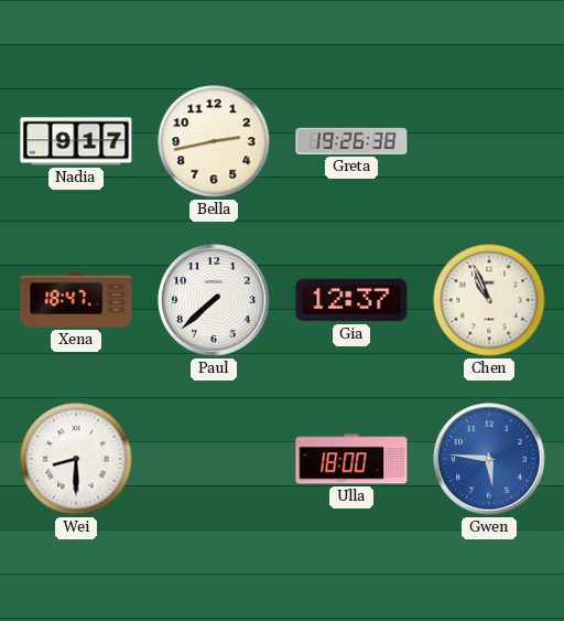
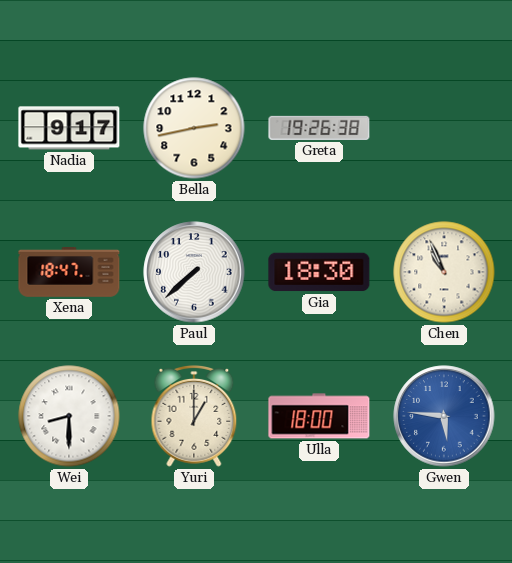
Gia: 12:37 -> 18:30
Yuri: none -> 1:00
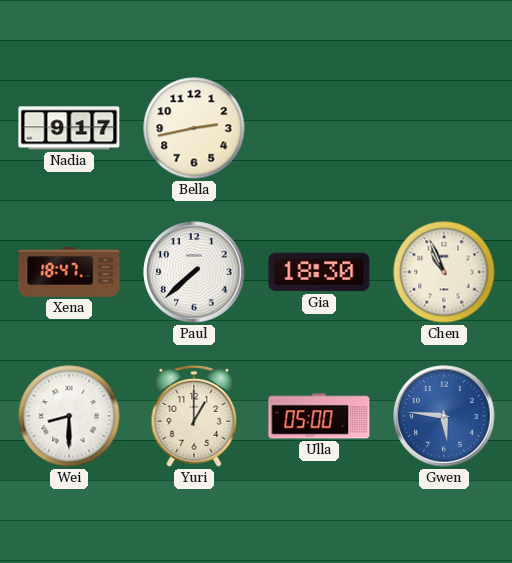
Greta: 19:26 -> none
Ulla: 18:00 -> 05:00
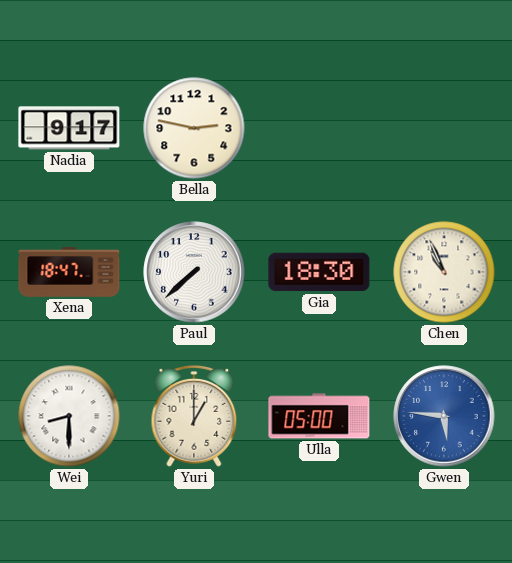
Bella: 2:43 -> 2:47
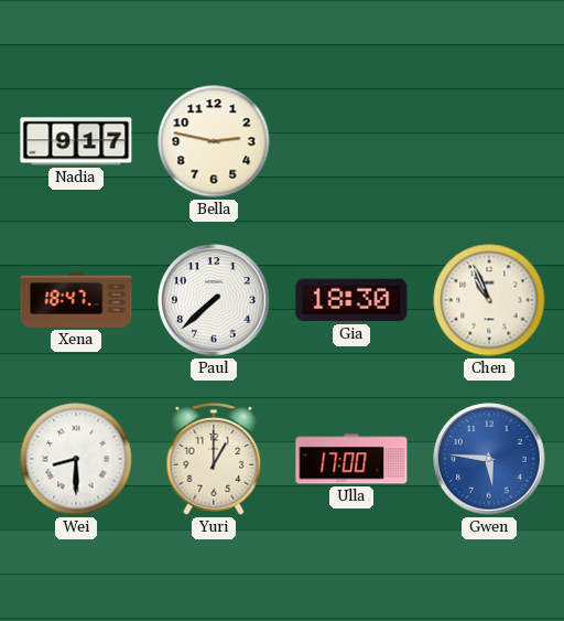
Ulla: 05:00 -> 17:00
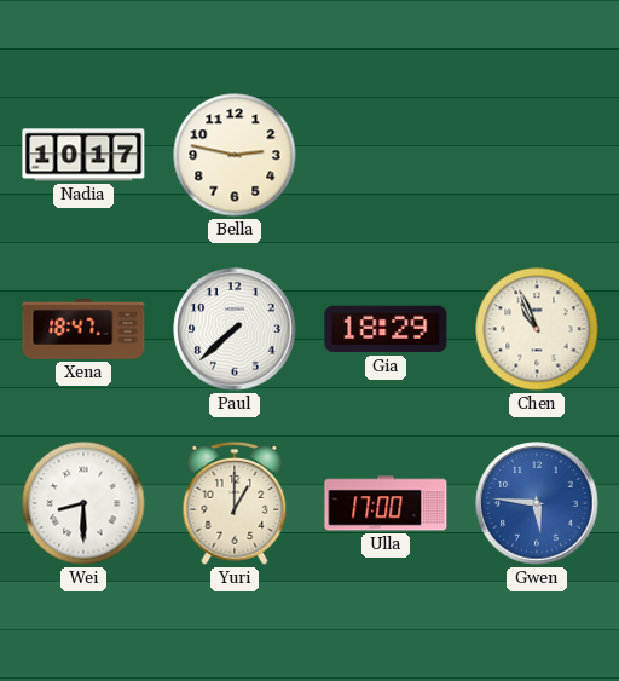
Nadia: 9:17 -> 10:17
Gia: 18:30 -> 18:29
